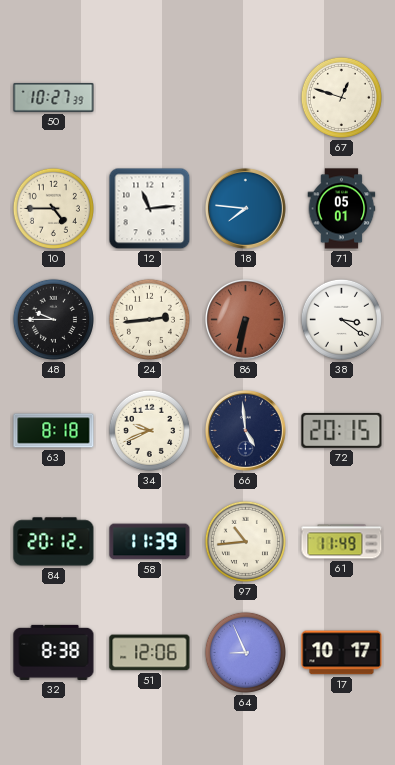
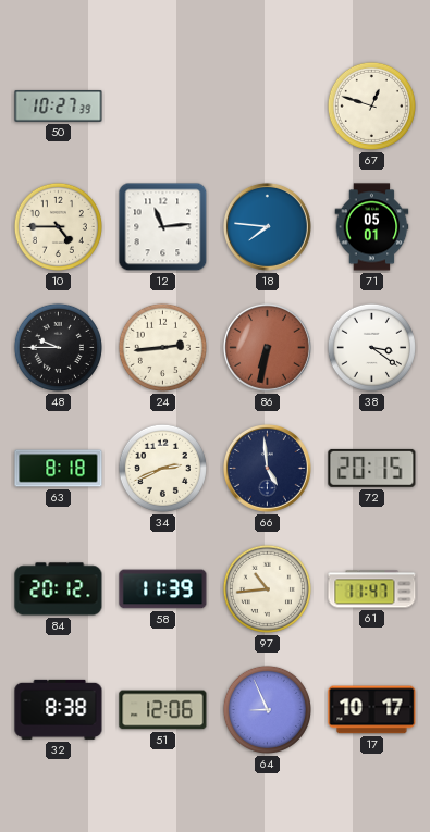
34: 9:41 -> 2:41
61: 11:49 -> 11:47
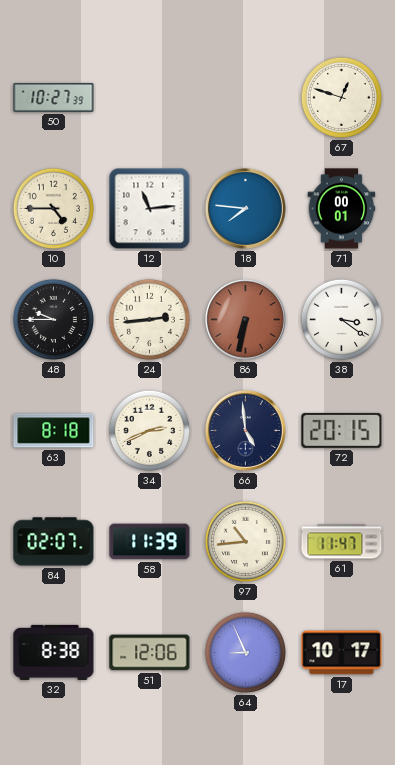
71: 05:01 -> 00:01
84: 20:12 -> 02:07
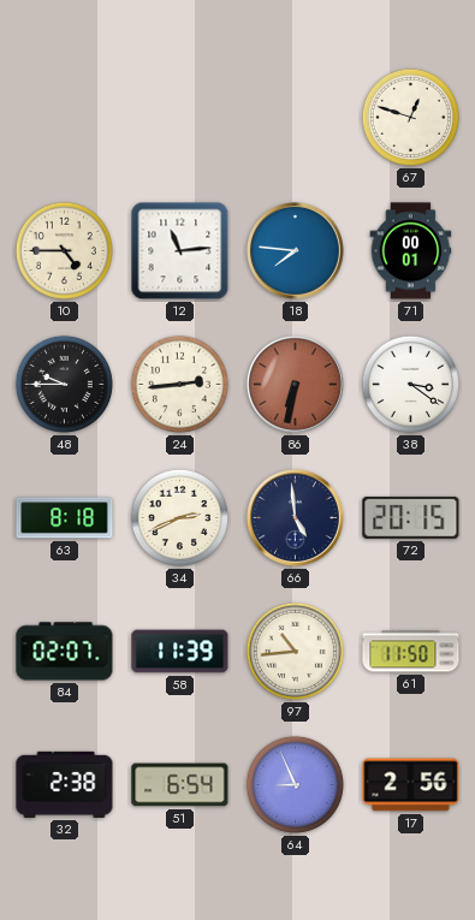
50: 10:27 -> none
61: 11:47 -> 11:50
32: 8:38 -> 2:38
51: 12:06 -> 6:54
17: 10:17 -> 2:56
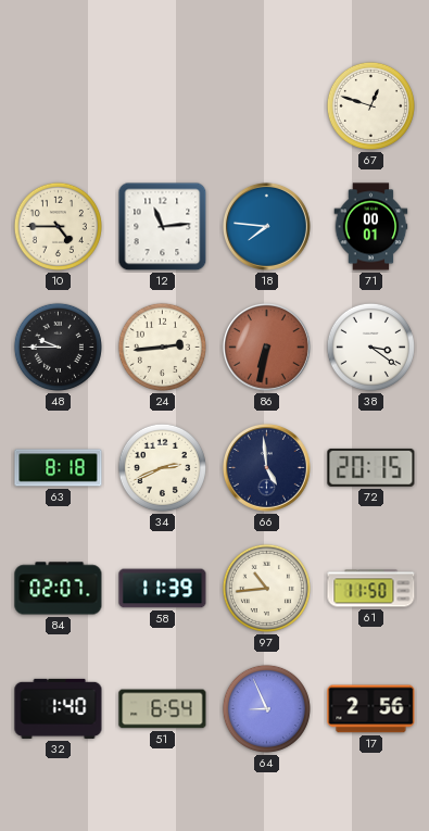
32: 2:38 -> 1:40
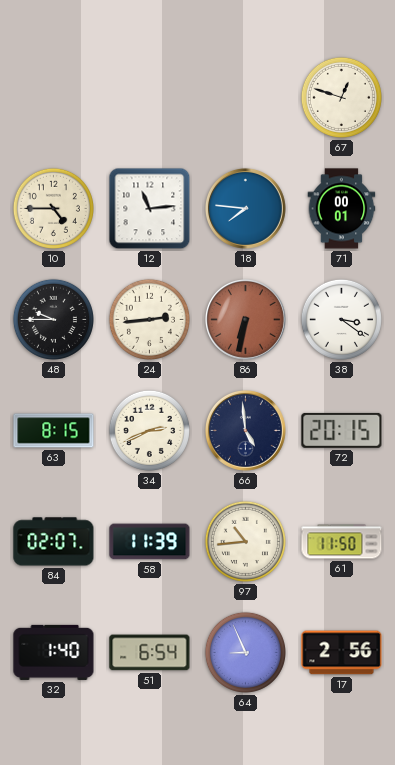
63: 8:18 -> 8:15
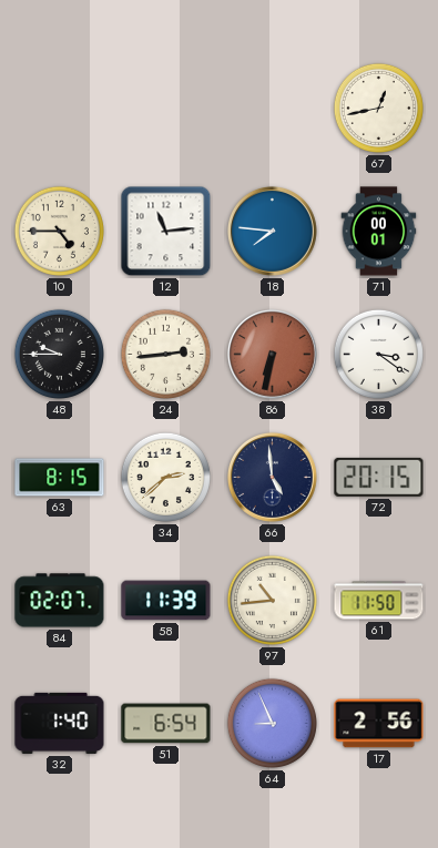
67: 12:48 -> 12:43
34: 2:41 -> 2:38
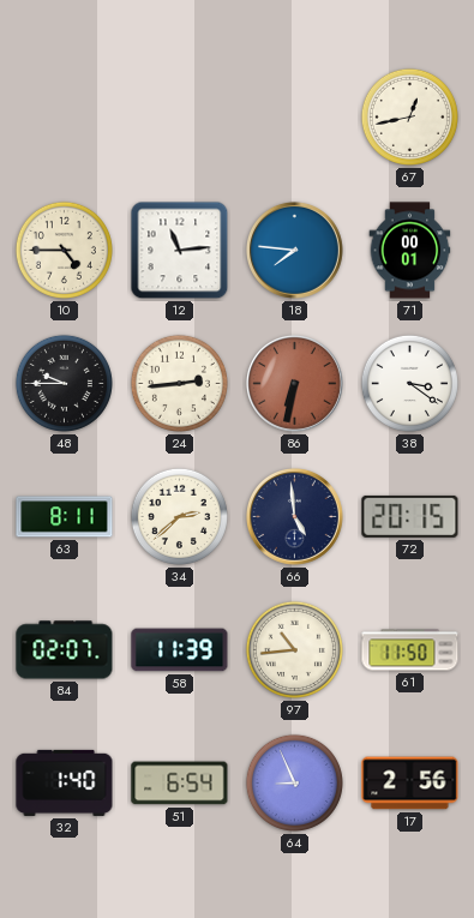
63: 8:15 -> 8:11
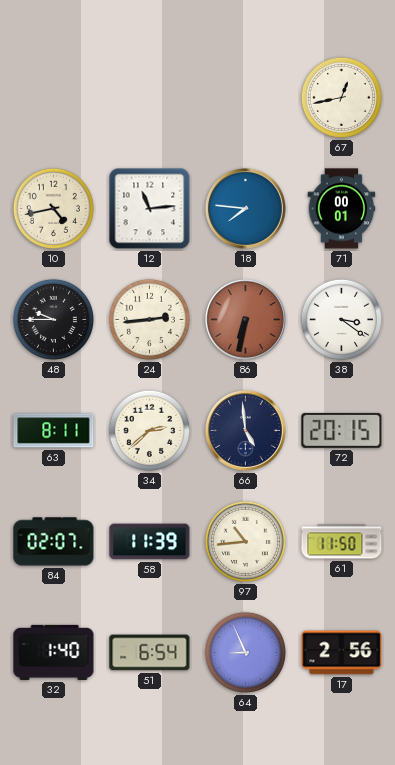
10: 4:45 -> 4:43
